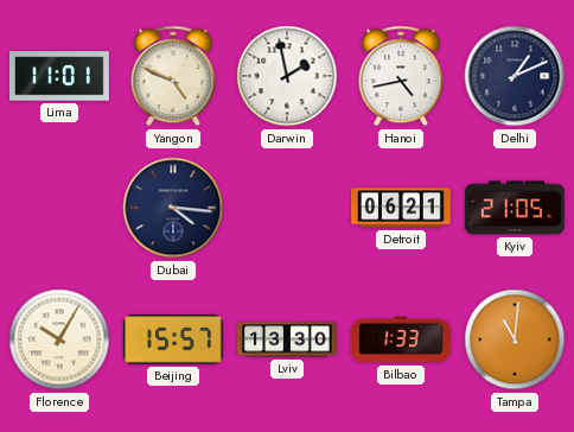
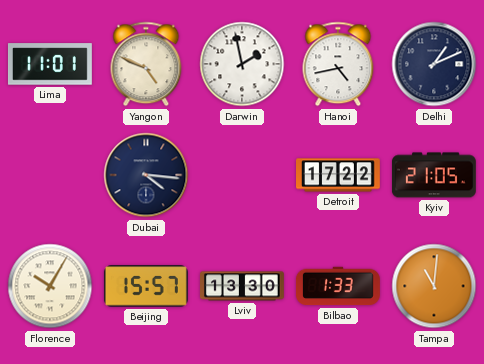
Detroit: 06:21 -> 17:22
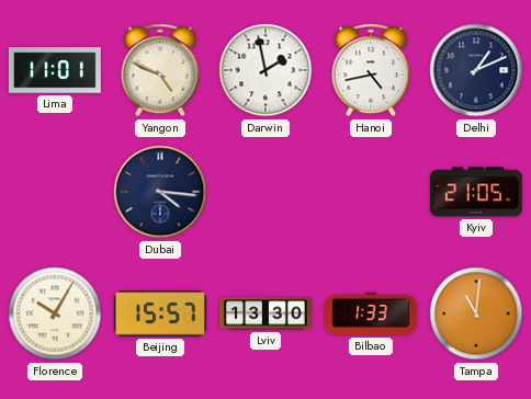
Detroit: 17:22 -> none
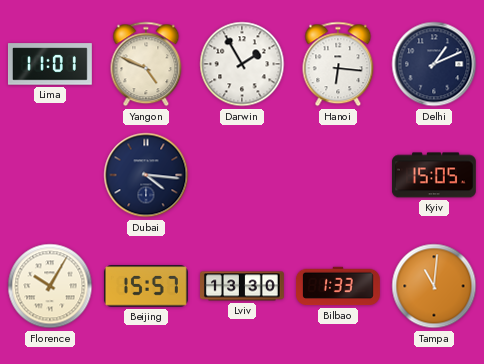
Darwin: 1:58 -> 1:55
Hanoi: 4:43 -> 6:16
Kyiv: 21:05 -> 15:05
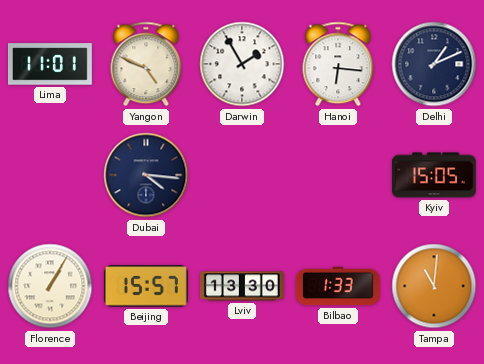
Florence: 10:05 -> 1:05
